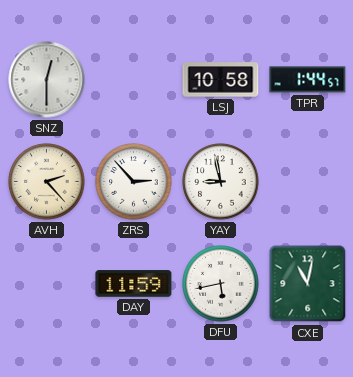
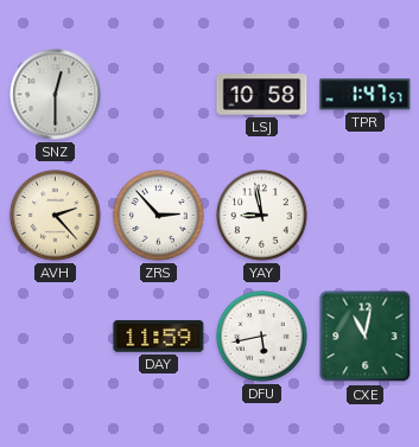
TPR: 1:44 -> 1:47
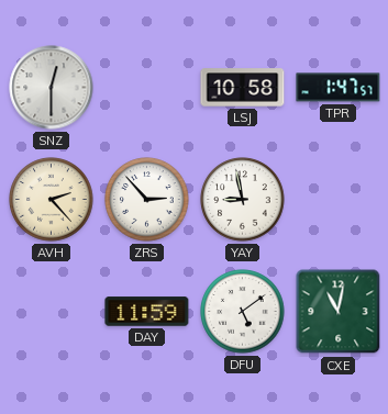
DFU: 5:43 -> 5:09
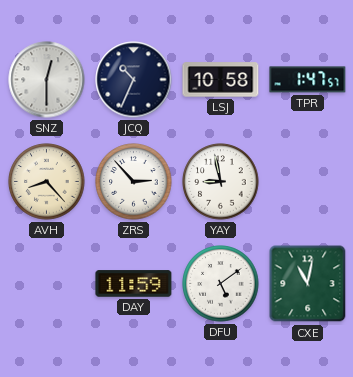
JCQ: none -> 10:34
AVH: 2:23 -> 8:23
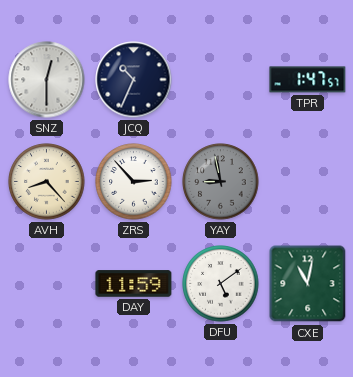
LSJ: 10:58 -> none
YAY dial: white -> grey
